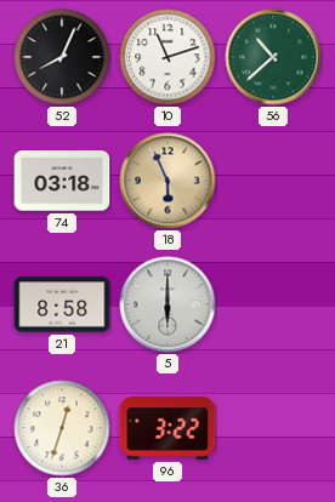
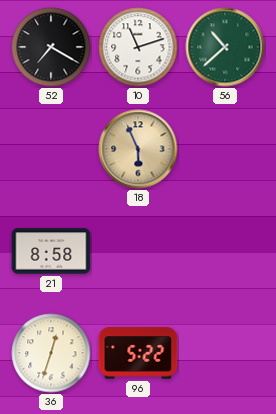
52: 8:04 -> 7:20
74: 03:18 -> none
5: 6:00 -> none
96: 3:22 -> 5:22
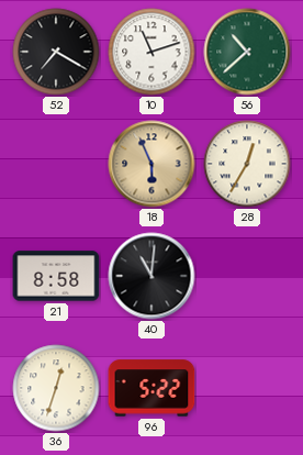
28: none -> 12:35
40: none -> 11:01
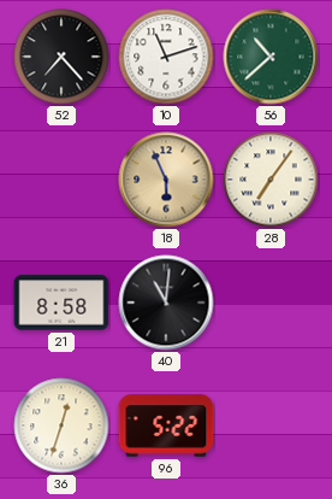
52: 7:20 -> 7:23
28: 12:35 -> 7:06
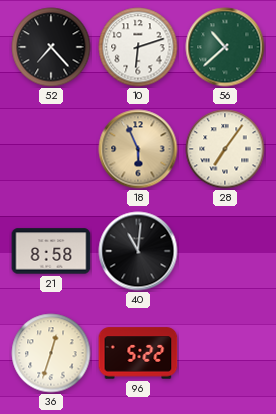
10: 11:12 -> 6:12
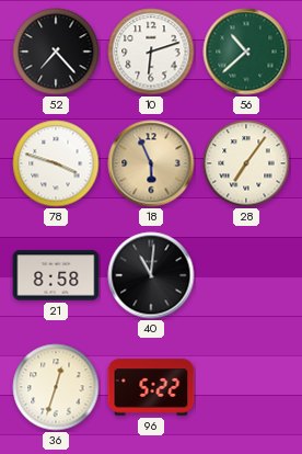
78: none -> 3:48
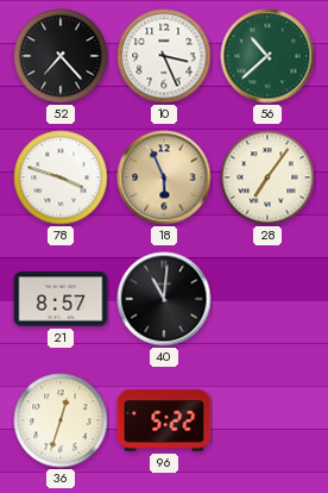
10: 6:12 -> 3:26
21: 8:58 -> 8:57
